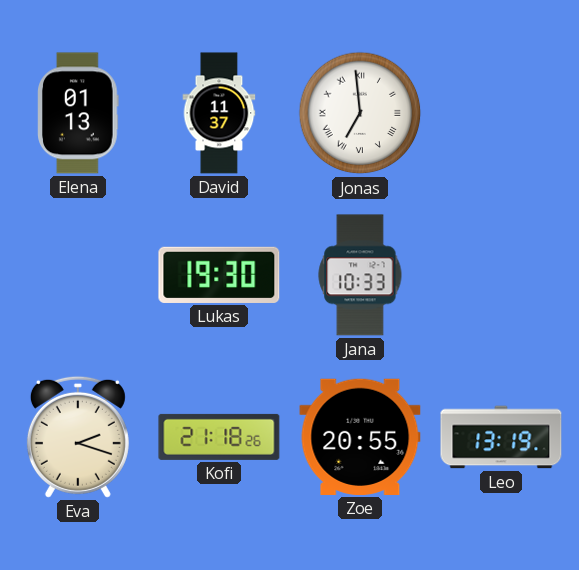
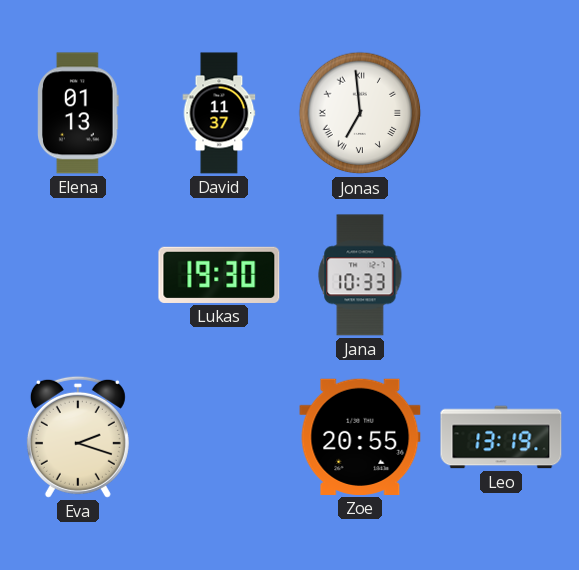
Kofi: 21:18 -> none
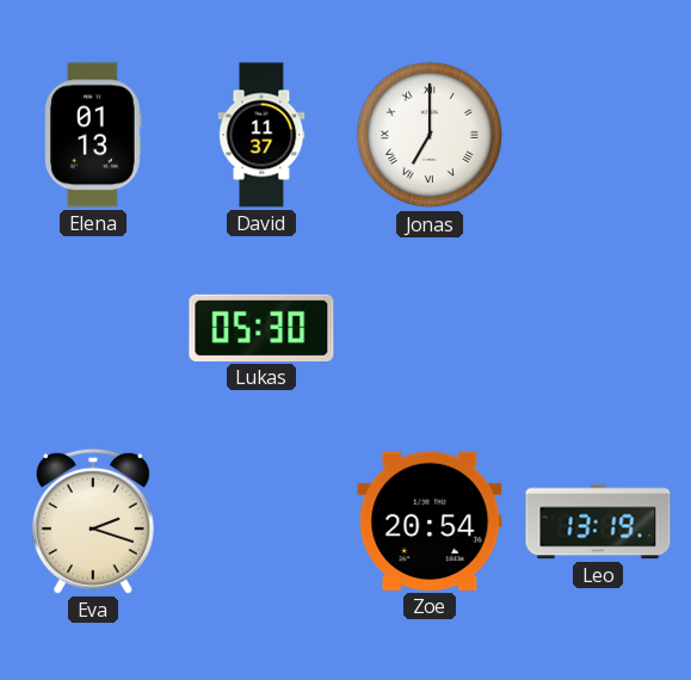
Jonas: 6:59 -> 7:00
Lukas: 19:30 -> 05:30
Jana: 10:33 -> none
Zoe: 20:55 -> 20:54
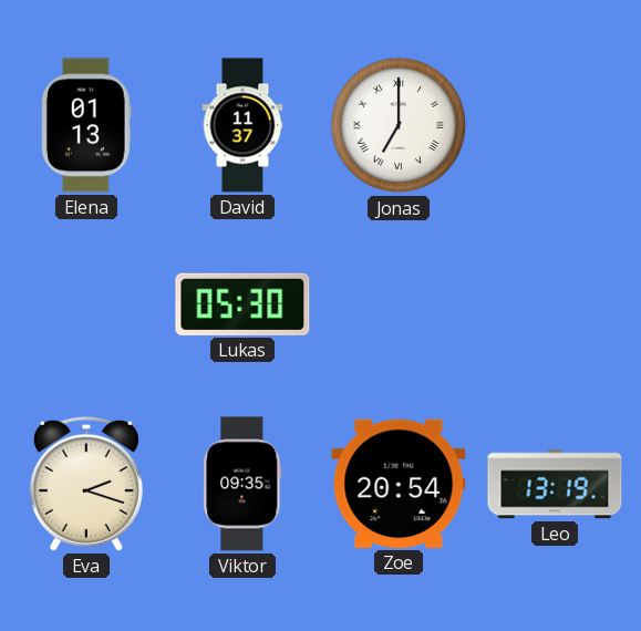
Viktor: none -> 09:35
